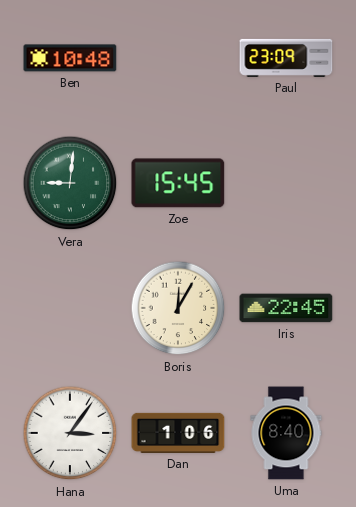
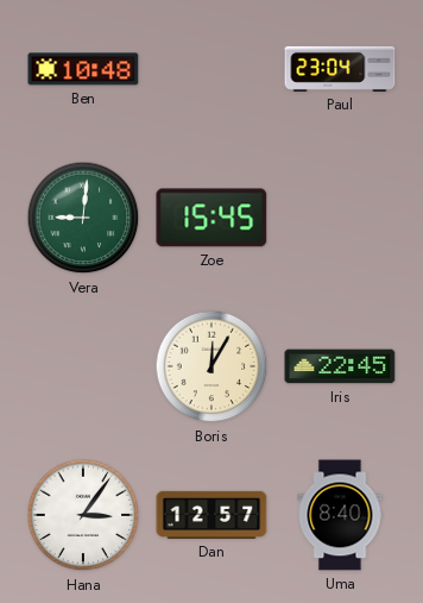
Paul: 23:09 -> 23:04
Dan: 1:06 -> 12:57
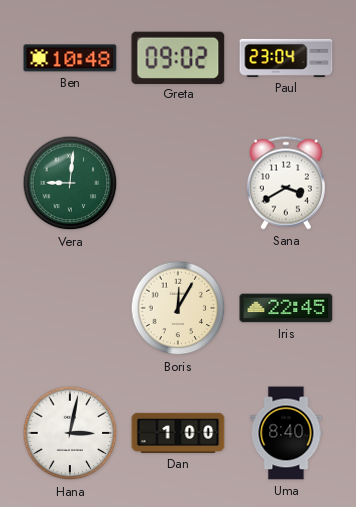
Greta: none -> 09:02
Zoe: 15:45 -> none
Sana: none -> 3:40
Hana: 3:06 -> 3:02
Dan: 12:57 -> 1:00
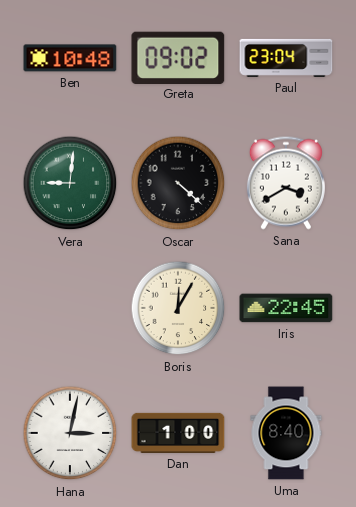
Oscar: none -> 4:22
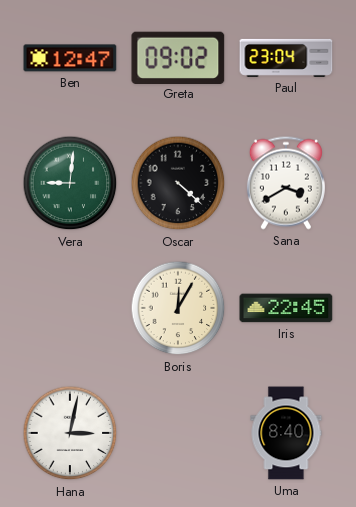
Ben: 10:48 -> 12:47
Dan: 1:00 -> none
